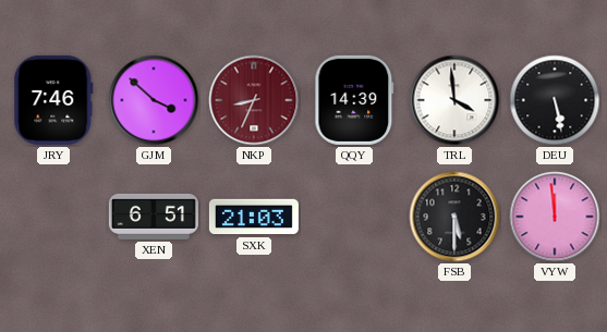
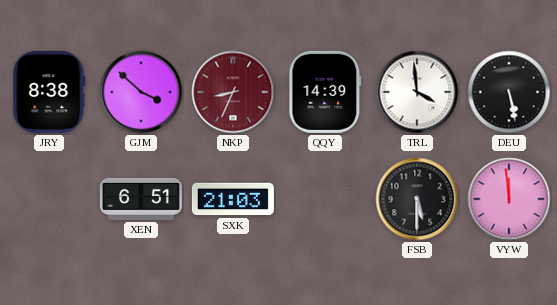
JRY: 7:46 -> 8:38
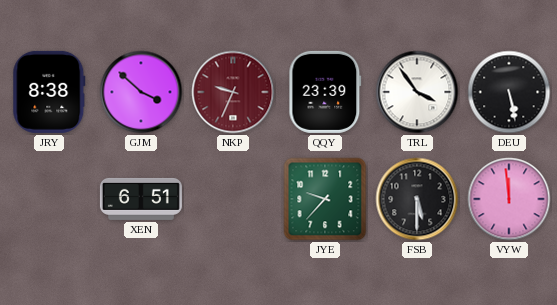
NKP: 8:34 -> 9:34
QQY: 14:39 -> 23:39
TRL: 3:59 -> 3:54
SXK: 21:03 -> none
JYE: none -> 9:37
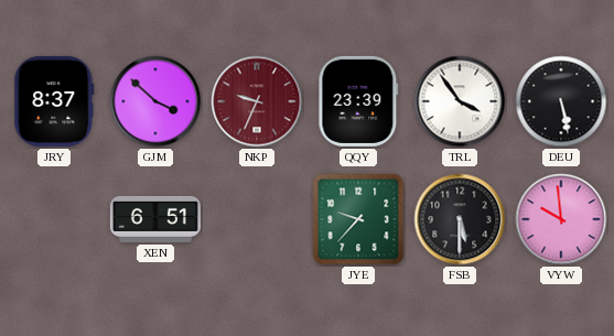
JRY: 8:38 -> 8:37
VYW: 11:59 -> 9:59
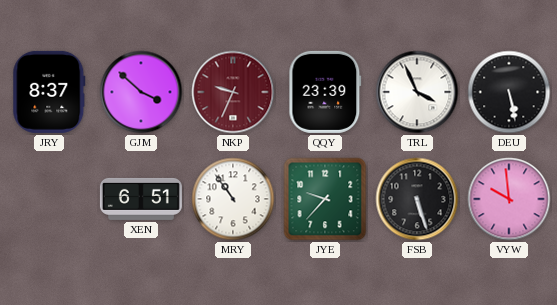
TRL: 3:54 -> 3:56
MRY: none -> 10:54
FSB: 5:30 -> 5:27
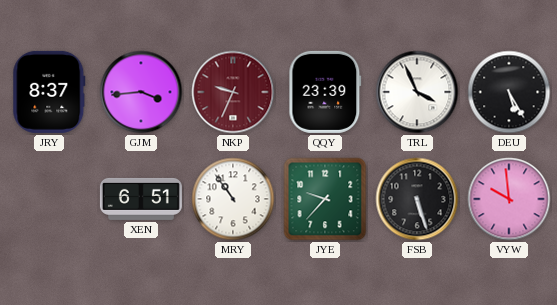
GJM: 3:52 -> 3:44
DEU: 5:28 -> 5:25
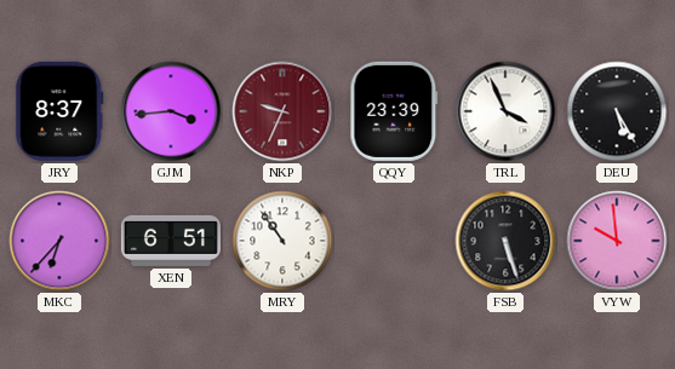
MKC: none -> 6:37
JYE: 9:37 -> none
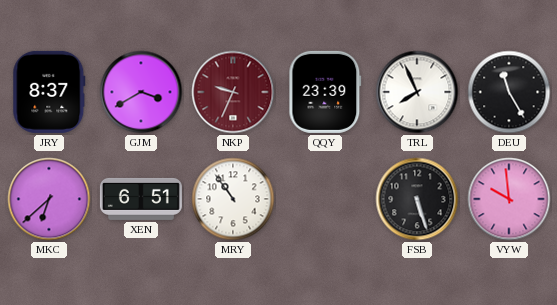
GJM: 3:44 -> 3:40
TRL: 3:56 -> 7:56
DEU: 5:25 -> 11:25
MKC: 6:37 -> 6:38
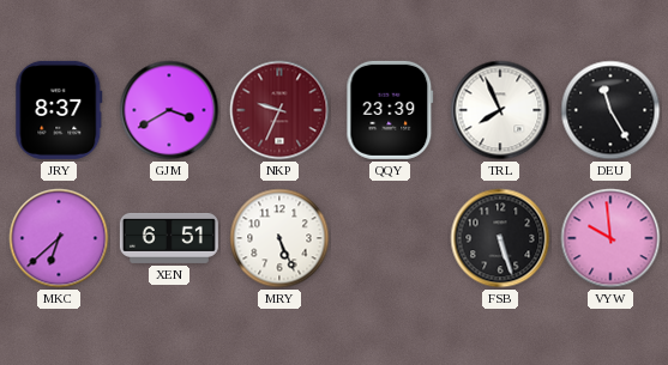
MRY: 10:54 -> 5:26
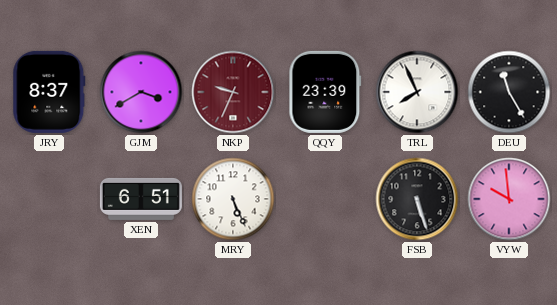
MKC: 6:38 -> none
